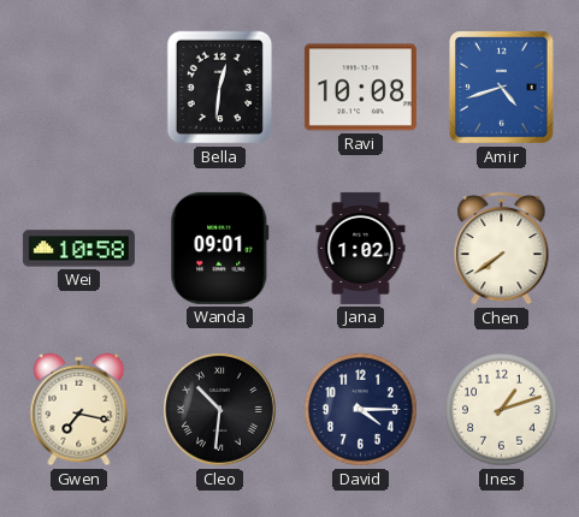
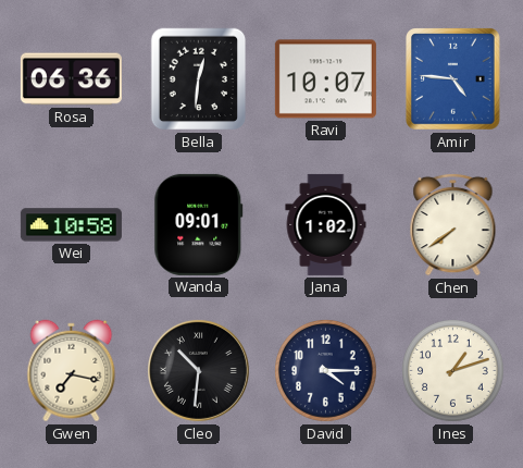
Rosa: none -> 06:36
Ravi: 10:08 -> 10:07
Amir: 4:42 -> 4:46
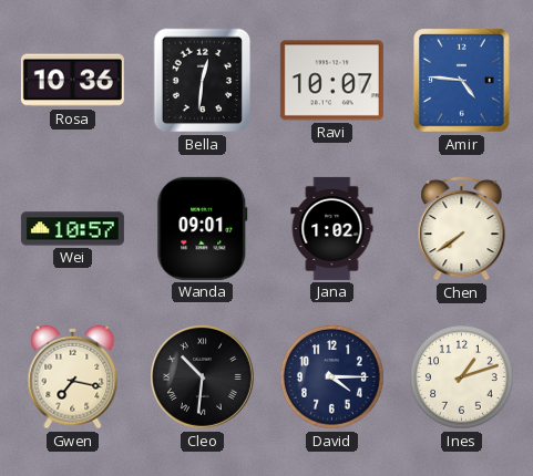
Rosa: 06:36 -> 10:36
Wei: 10:58 -> 10:57
